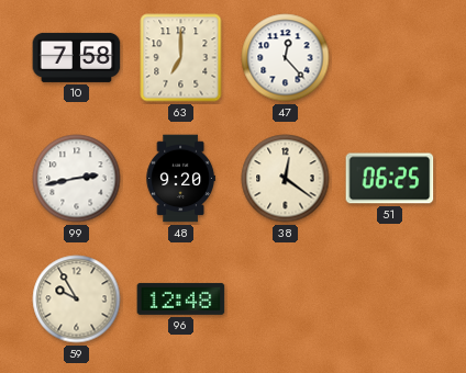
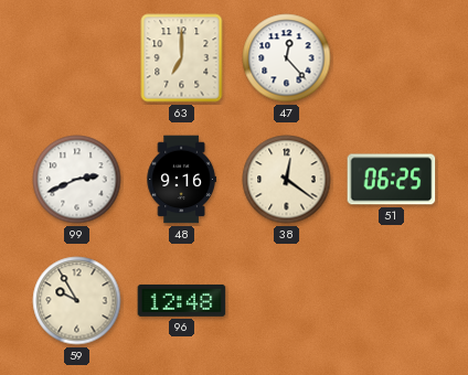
10: 7:58 -> none
99: 2:43 -> 2:41
48: 9:20 -> 9:16
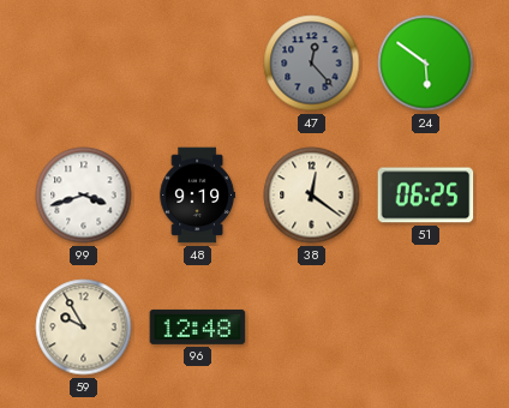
63: 7:00 -> none
47 dial: white -> grey
24: none -> 5:51
99: 2:41 -> 3:42
48: 9:16 -> 9:19
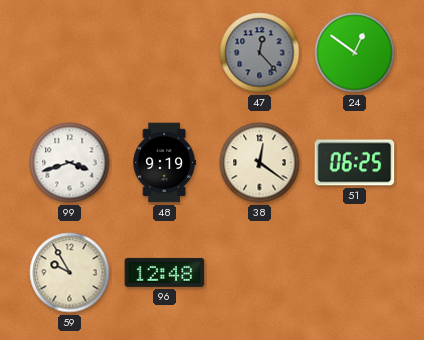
24: 5:51 -> 12:51
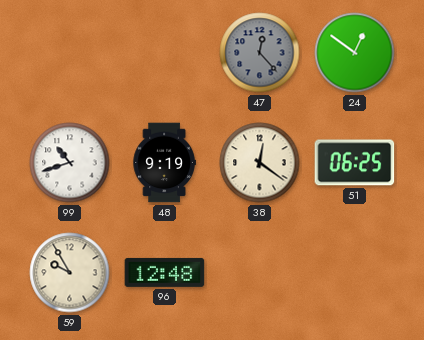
99: 3:42 -> 10:42
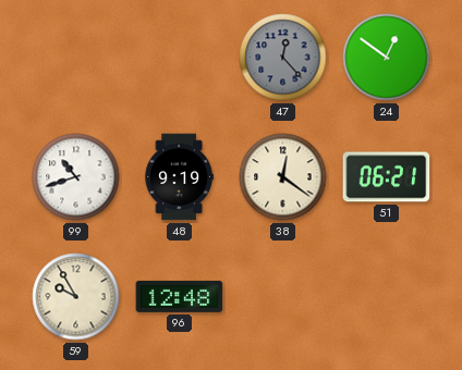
51: 06:25 -> 06:21
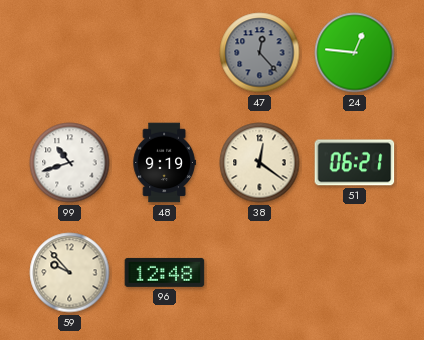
24: 12:51 -> 12:46
59: 9:55 -> 9:53
